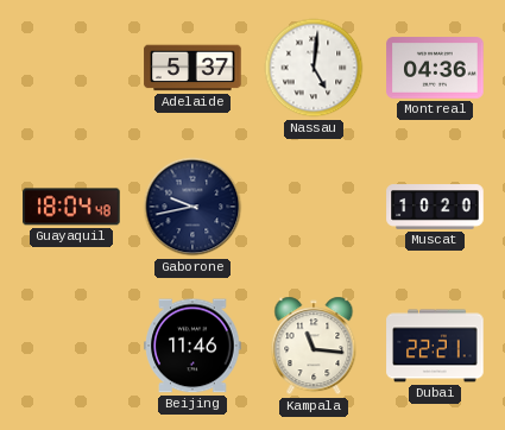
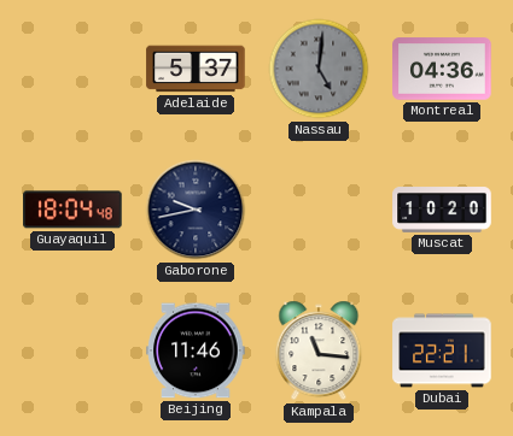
Nassau dial: white -> grey
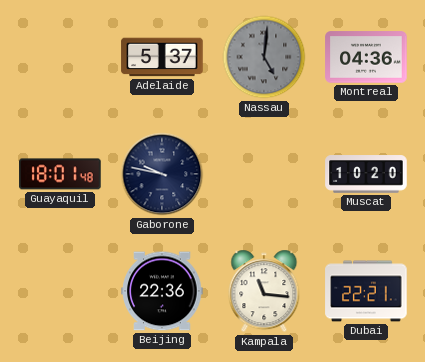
Guayaquil: 18:04 -> 18:01
Gaborone: 9:43 -> 9:47
Beijing: 11:46 -> 22:36
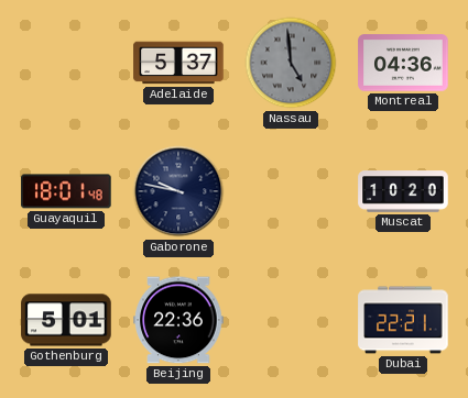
Nassau: 5:01 -> 4:59
Gothenburg: none -> 5:01
Kampala: 11:16 -> none
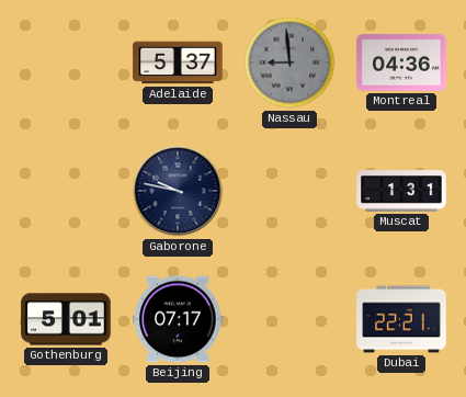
Nassau: 4:59 -> 8:59
Guayaquil: 18:01 -> none
Muscat: 10:20 -> 1:31
Beijing: 22:36 -> 07:17
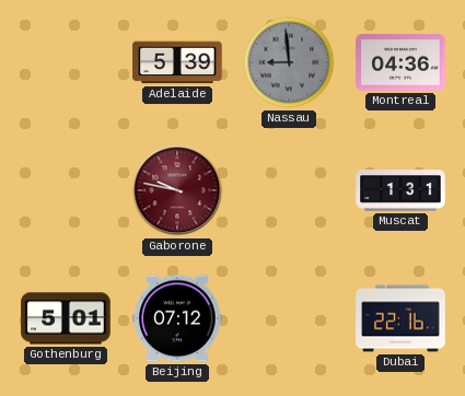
Adelaide: 5:37 -> 5:39
Gaborone dial: navy -> burgundy
Beijing: 07:17 -> 07:12
Dubai: 22:21 -> 22:16
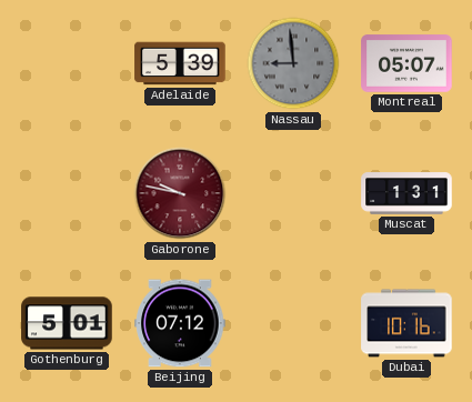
Montreal: 04:36 -> 05:07
Dubai: 22:16 -> 10:16
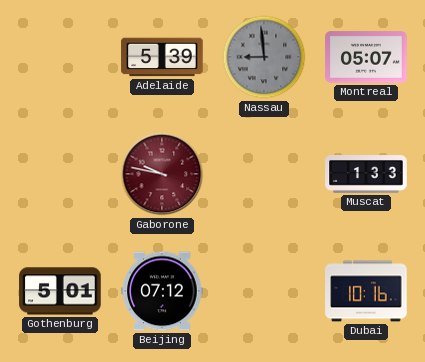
Muscat: 1:31 -> 1:33
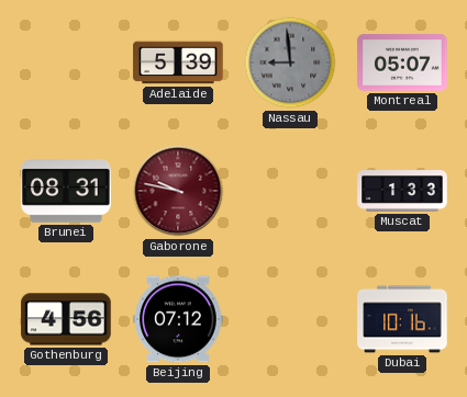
Brunei: none -> 08:31
Gothenburg: 5:01 -> 4:56
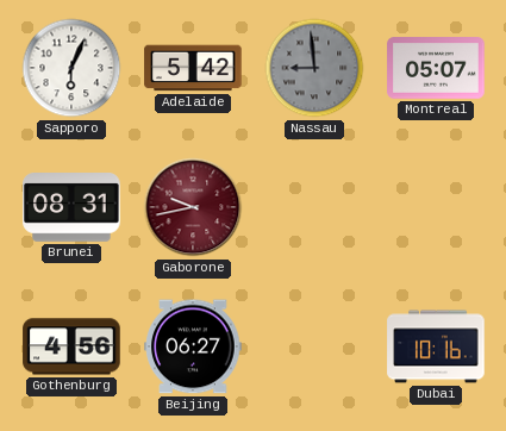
Sapporo: none -> 6:04
Adelaide: 5:39 -> 5:42
Gaborone: 9:47 -> 9:43
Muscat: 1:33 -> none
Beijing: 07:12 -> 06:27
